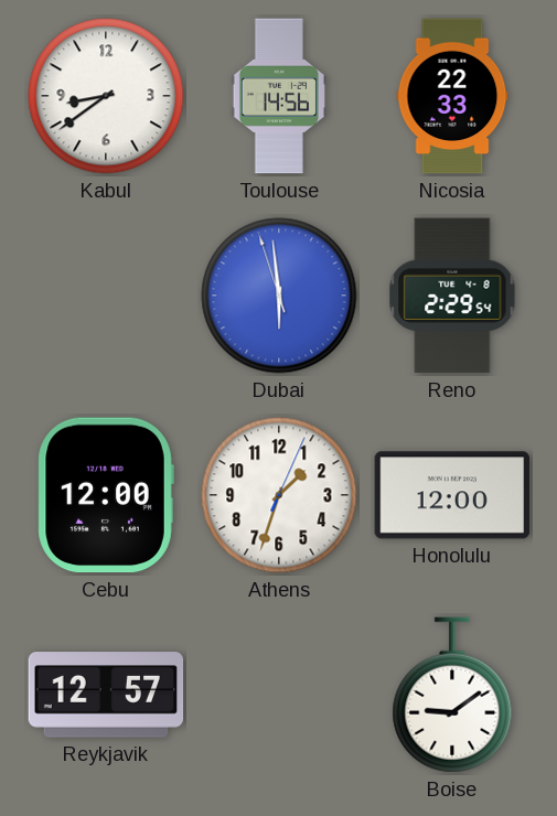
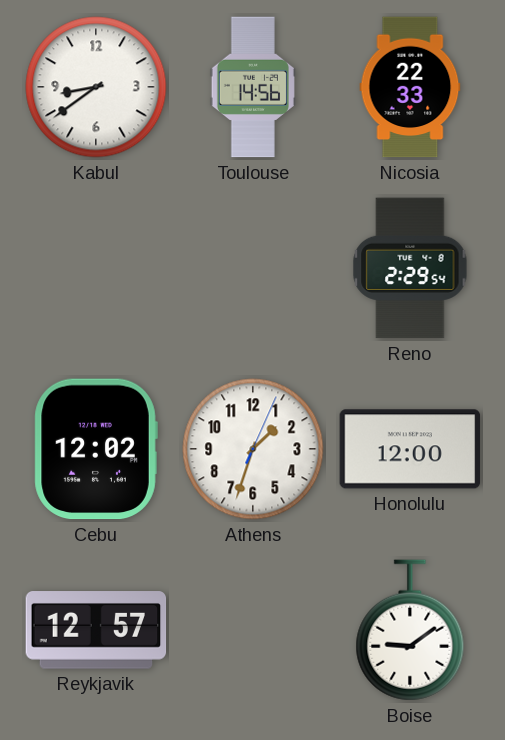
Dubai: 5:58 -> none
Cebu: 12:00 -> 12:02
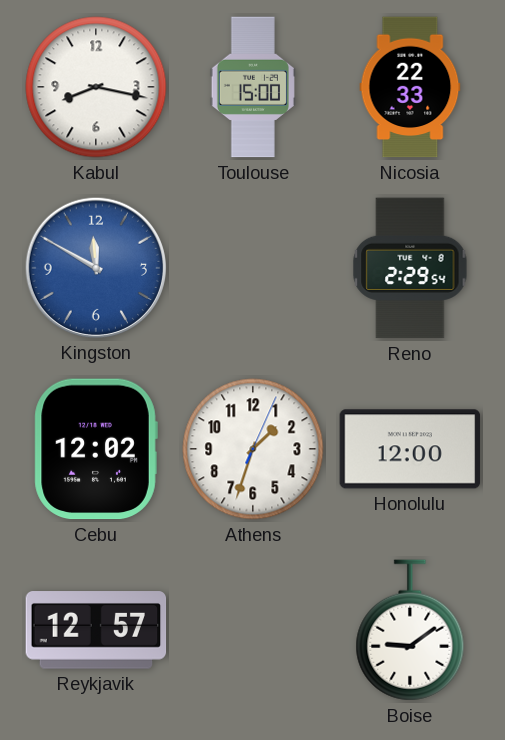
Kabul: 8:39 -> 8:17
Toulouse: 14:56 -> 15:00
Kingston: none -> 11:50
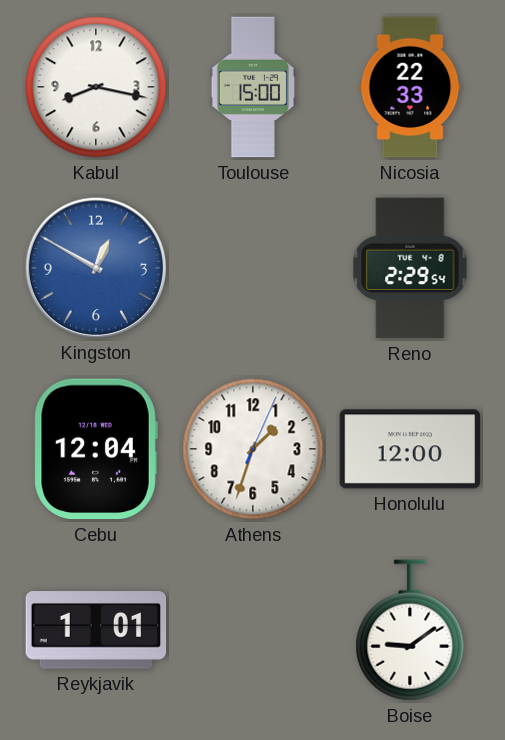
Kingston: 11:50 -> 12:50
Cebu: 12:02 -> 12:04
Reykjavik: 12:57 -> 1:01
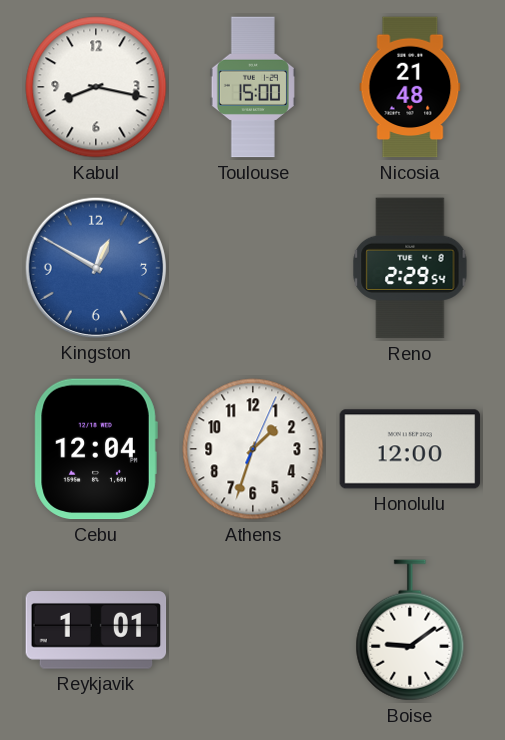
Nicosia: 22:33 -> 21:48
